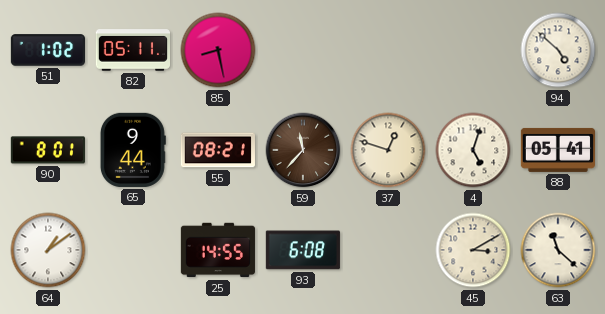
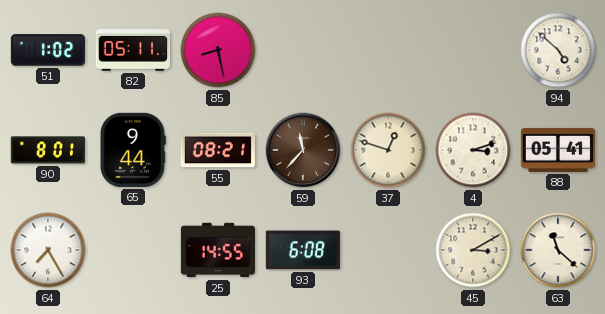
4: 5:03 -> 3:12
64: 1:09 -> 7:25
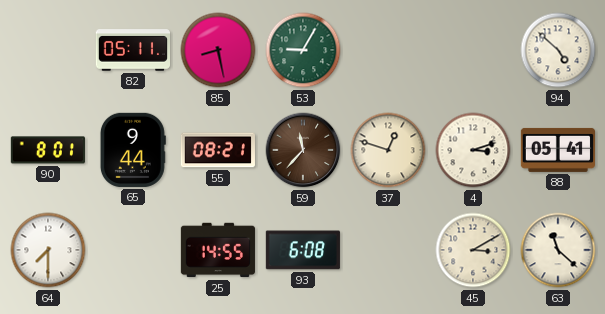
51: 1:02 -> none
53: none -> 9:05
64: 7:25 -> 7:30
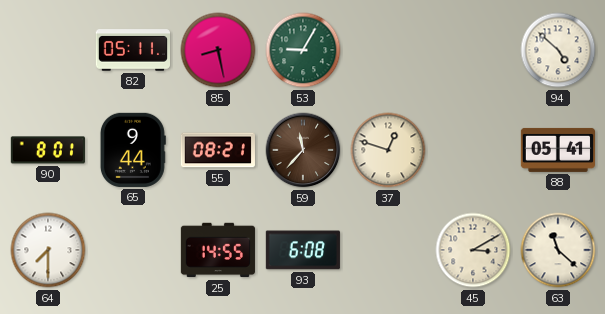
4: 3:12 -> none
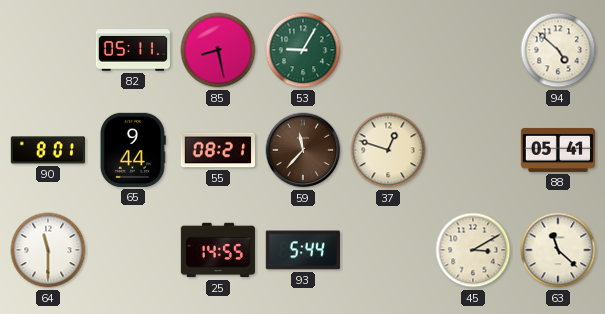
64: 7:30 -> 11:30
93: 6:08 -> 5:44
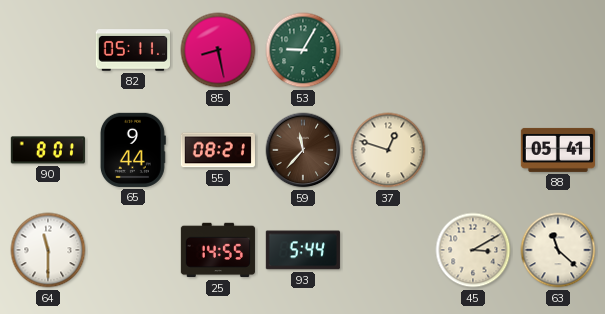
94: 4:52 -> none
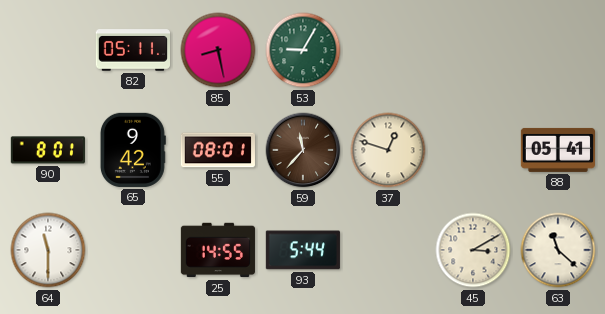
65: 9:44 -> 9:42
55: 08:21 -> 08:01
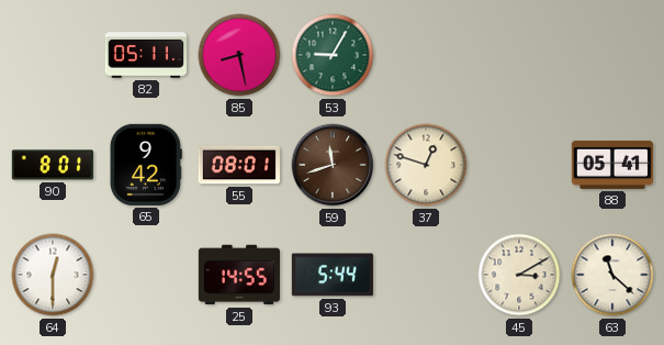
59: 11:37 -> 11:42
64: 11:30 -> 12:30
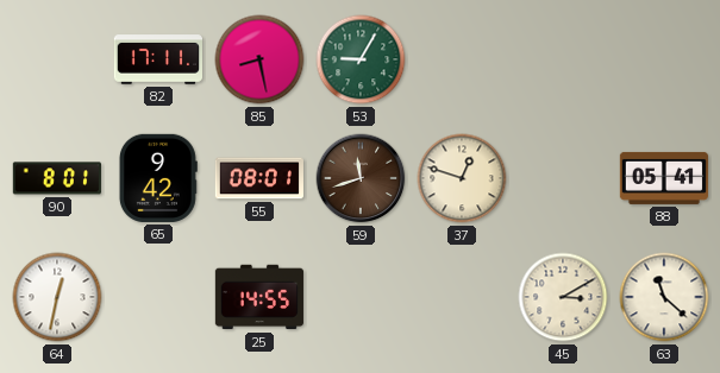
82: 05:11 -> 17:11
64: 12:30 -> 12:32
93: 5:44 -> none
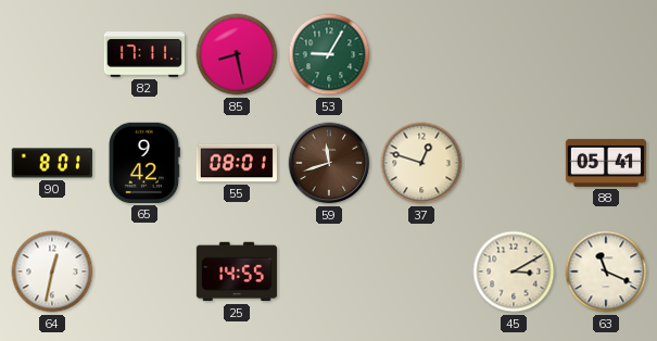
63: 11:22 -> 11:19
